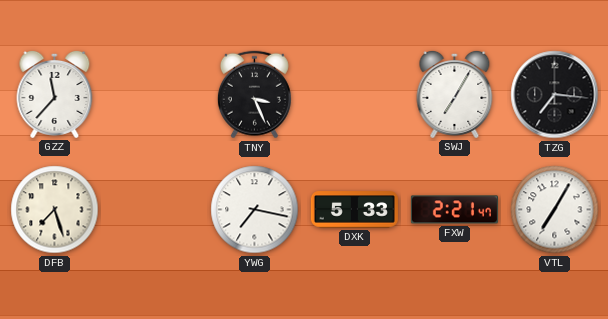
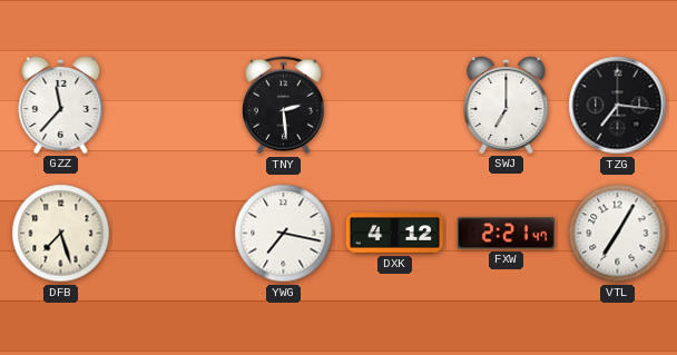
TNY: 3:26 -> 2:29
SWJ: 7:05 -> 7:00
DXK: 5:33 -> 4:12
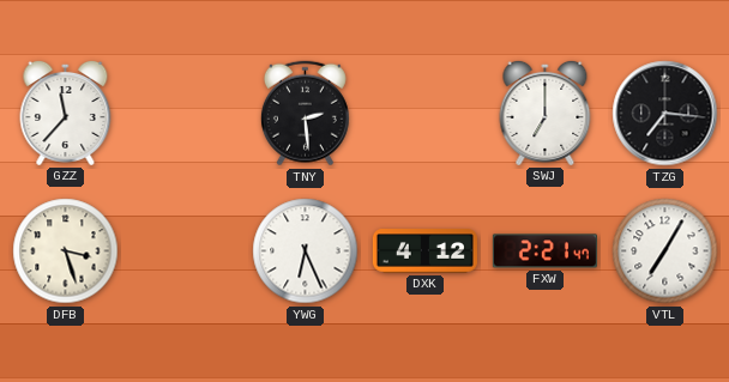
DFB: 7:27 -> 3:27
YWG: 7:17 -> 6:26
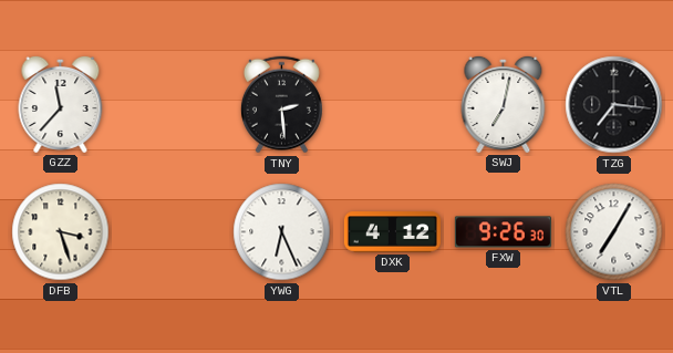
SWJ: 7:00 -> 7:02
FXW: 2:21 -> 9:26
